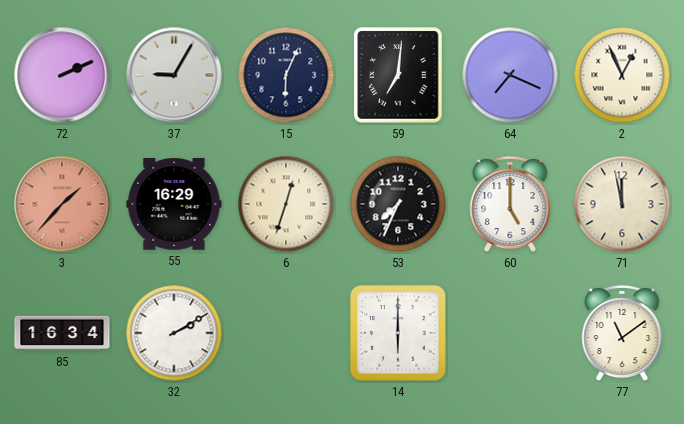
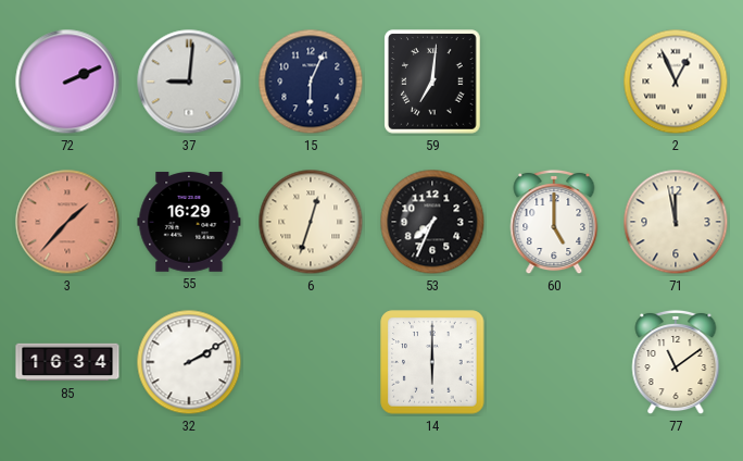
37: 9:05 -> 9:01
64: 7:19 -> none
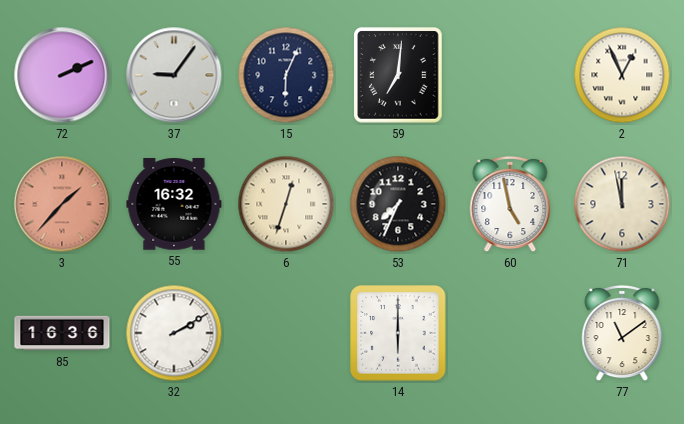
37: 9:01 -> 9:06
55: 16:29 -> 16:32
60: 5:00 -> 4:58
85: 16:34 -> 16:36
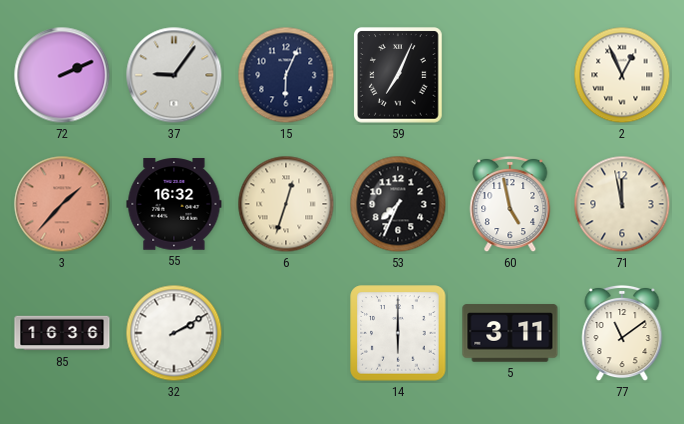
59: 7:01 -> 7:04
5: none -> 3:11
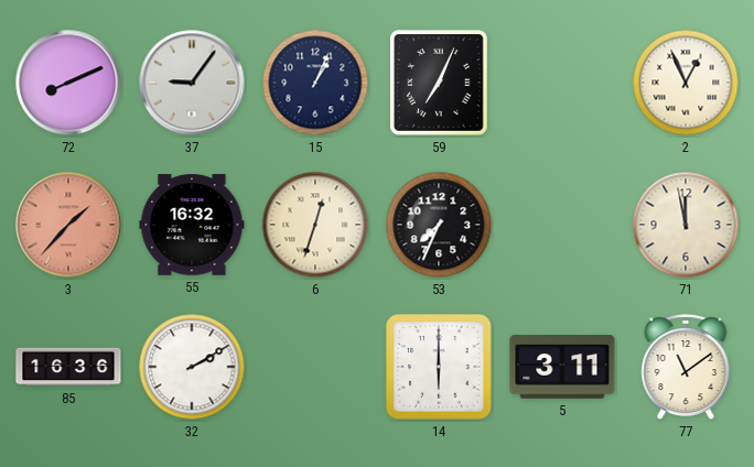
72: 2:11 -> 8:11
15: 6:04 -> 1:04
60: 4:58 -> none
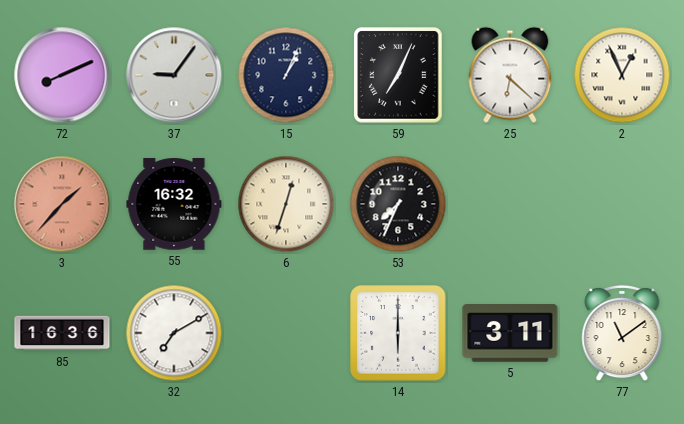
25: none -> 6:22
71: 11:58 -> none
32: 2:10 -> 7:10
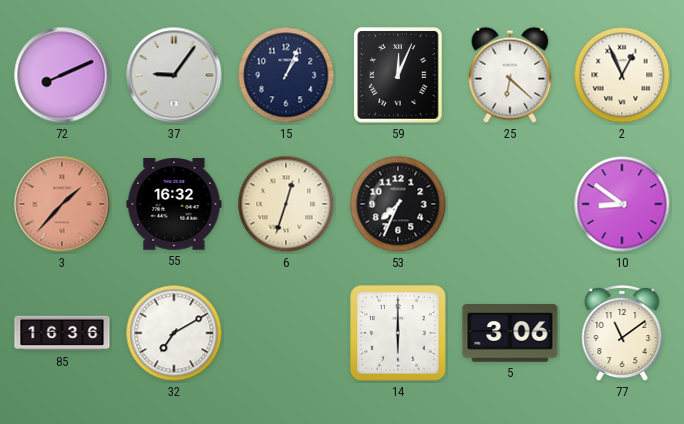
59: 7:04 -> 12:04
10: none -> 8:51
5: 3:11 -> 3:06
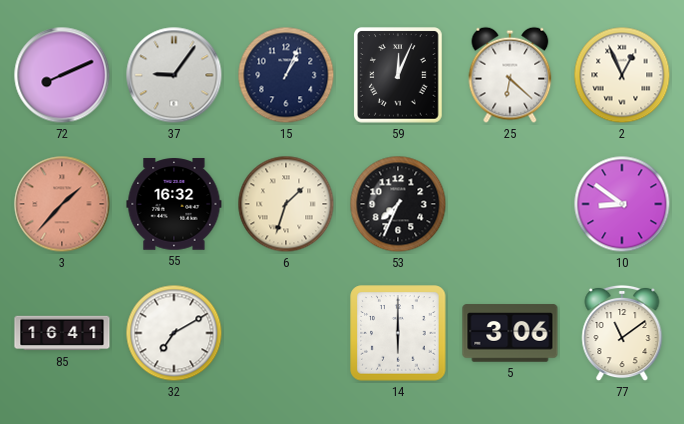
6: 12:33 -> 1:33
85: 16:36 -> 16:41
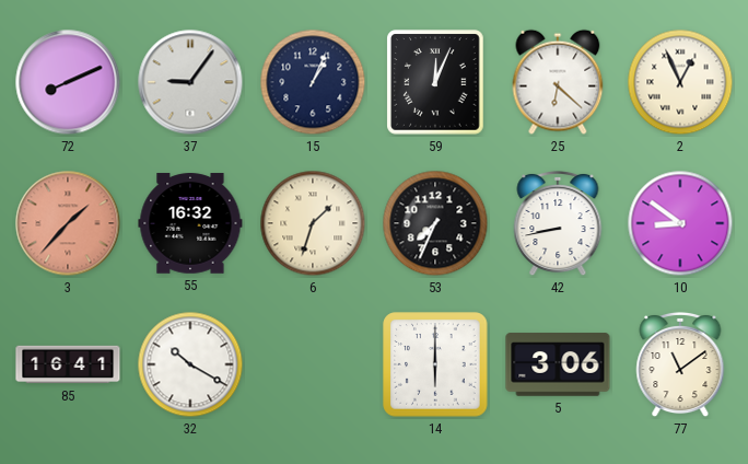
42: none -> 8:43
32: 7:10 -> 10:20
